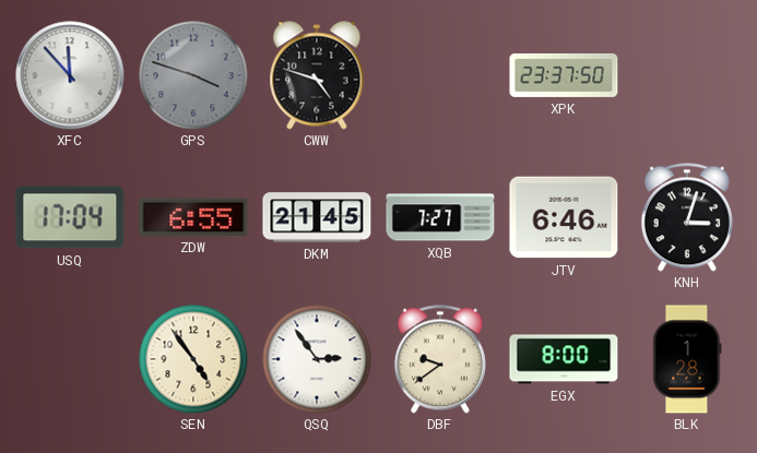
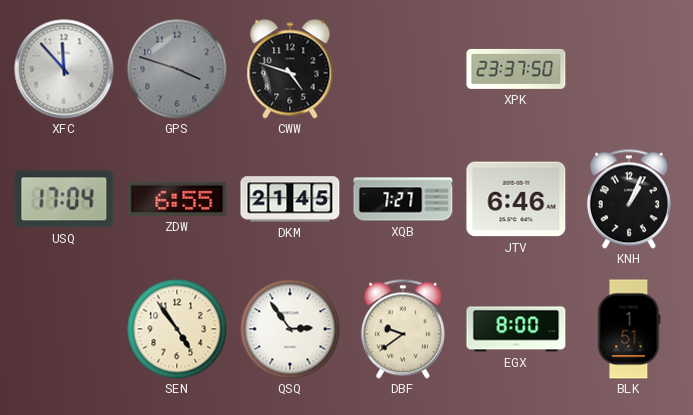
KNH: 3:03 -> 1:04
BLK: 1:28 -> 1:51
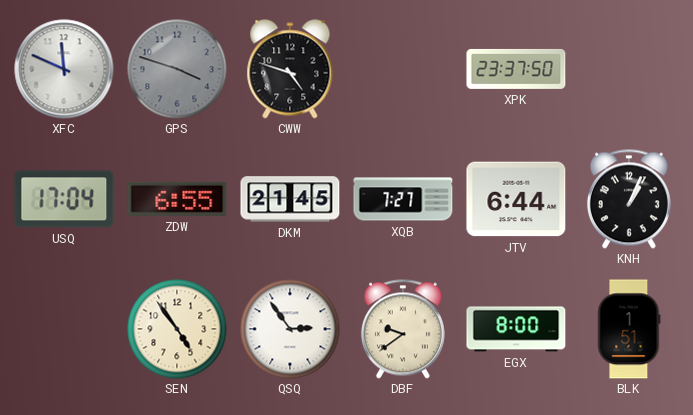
XFC: 11:53 -> 11:49
JTV: 6:46 -> 6:44
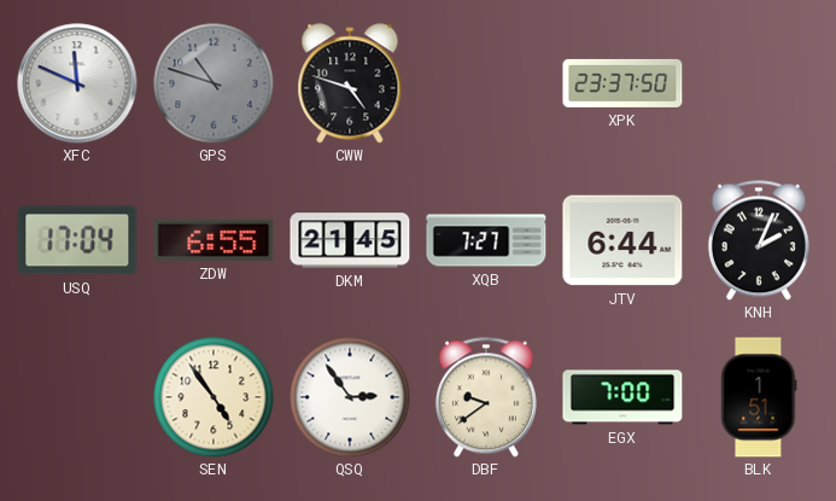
GPS: 3:48 -> 10:48
KNH: 1:04 -> 2:04
EGX: 8:00 -> 7:00
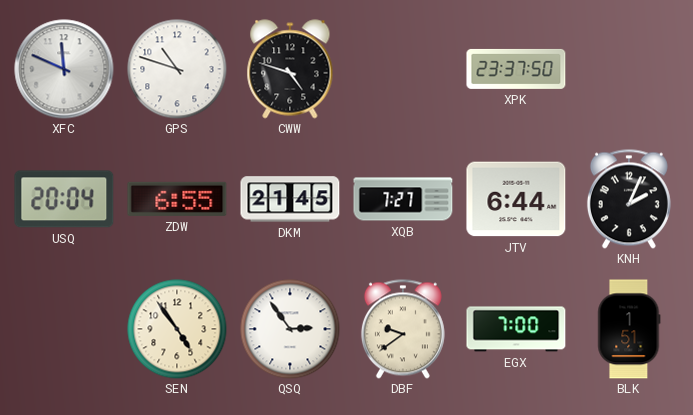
GPS dial: grey -> white
USQ: 17:04 -> 20:04
